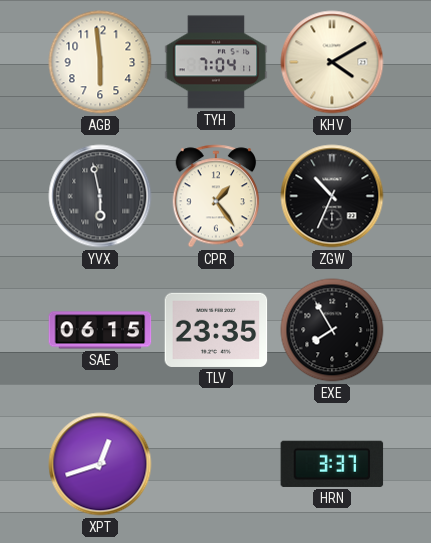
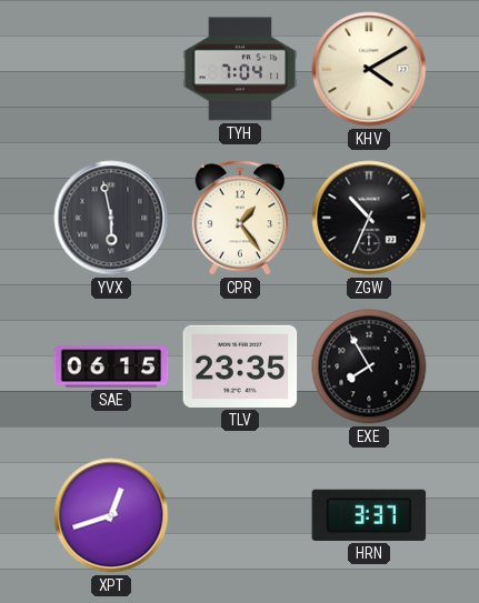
AGB: 5:59 -> none
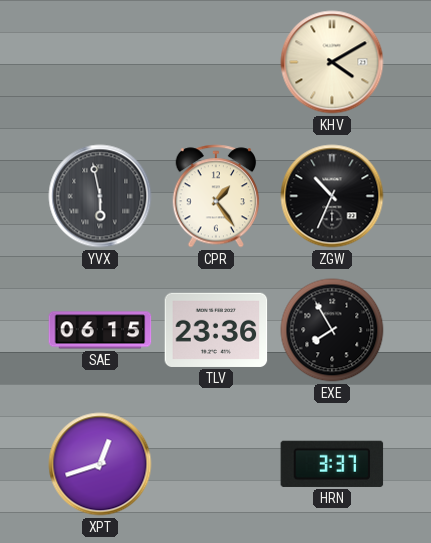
TYH: 7:04 -> none
TLV: 23:35 -> 23:36
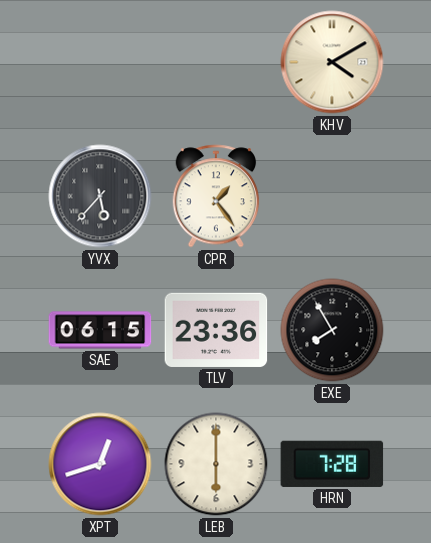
YVX: 5:58 -> 5:37
ZGW: 10:34 -> none
LEB: none -> 6:00
HRN: 3:37 -> 7:28
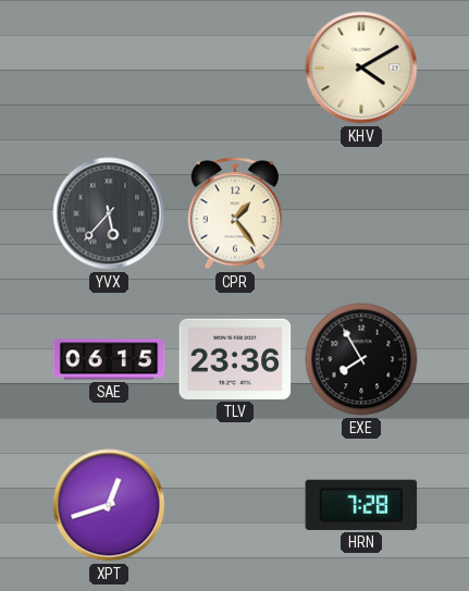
LEB: 6:00 -> none
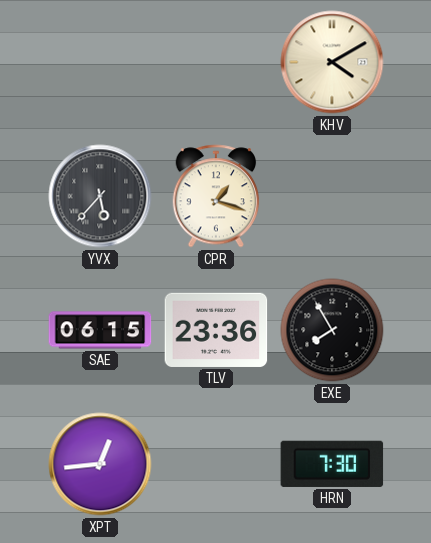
CPR: 1:24 -> 1:18
XPT: 12:42 -> 12:44
HRN: 7:28 -> 7:30
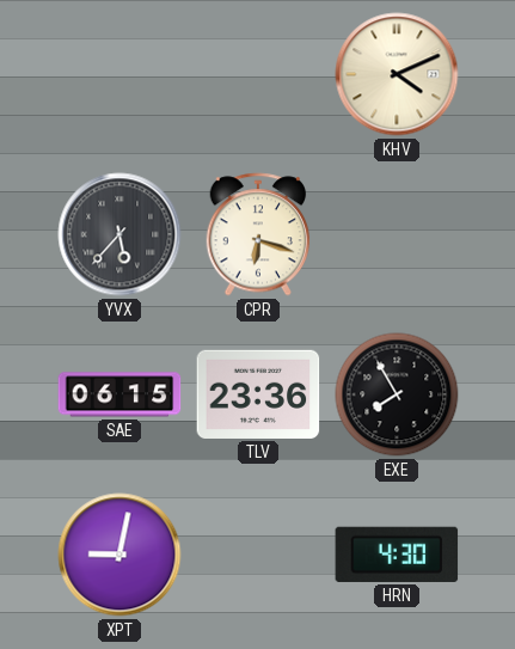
KHV: 4:10 -> 4:11
CPR: 1:18 -> 6:18
XPT: 12:44 -> 9:02
HRN: 7:30 -> 4:30
